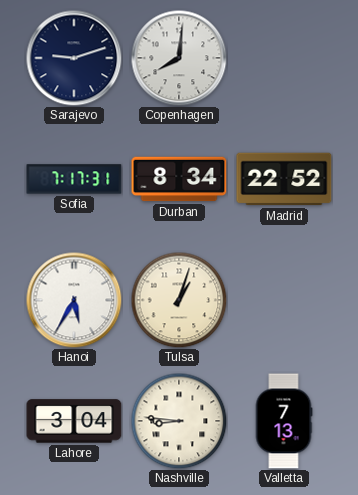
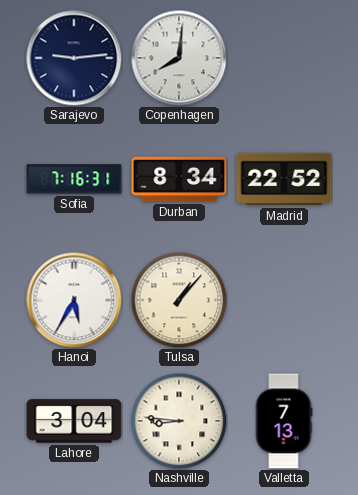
Sarajevo: 9:12 -> 9:14
Sofia: 7:17 -> 7:16
Tulsa: 1:03 -> 1:07
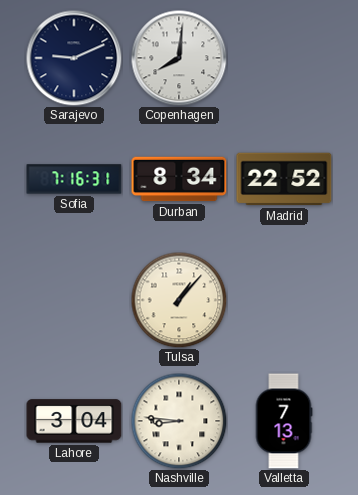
Sarajevo: 9:14 -> 9:11
Hanoi: 5:35 -> none
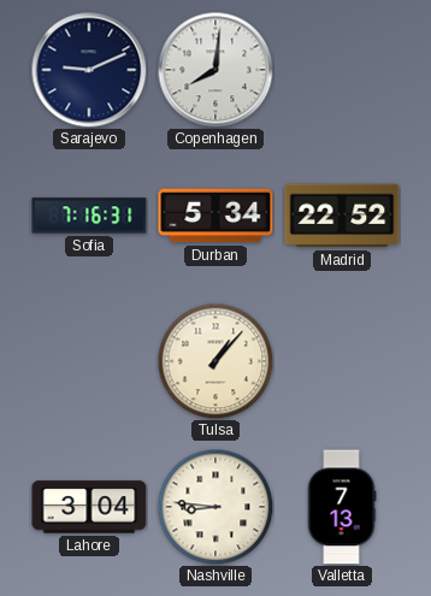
Durban: 8:34 -> 5:34
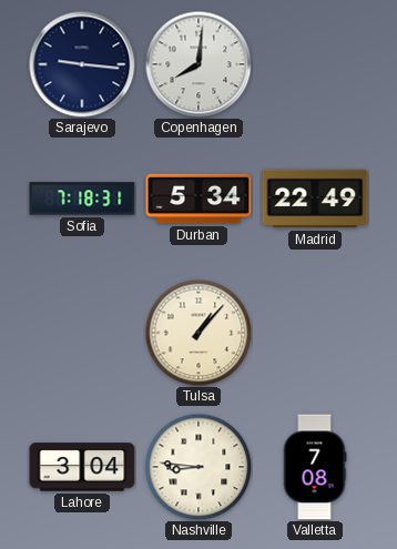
Sarajevo: 9:11 -> 9:16
Sofia: 7:16 -> 7:18
Madrid: 22:52 -> 22:49
Valletta: 7:13 -> 7:08
